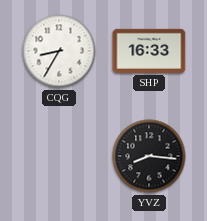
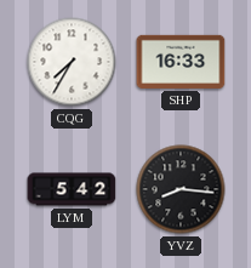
CQG: 8:35 -> 7:35
LYM: none -> 5:42
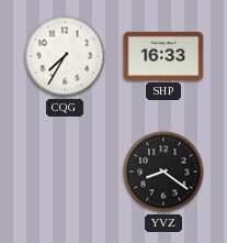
LYM: 5:42 -> none
YVZ: 8:16 -> 8:21
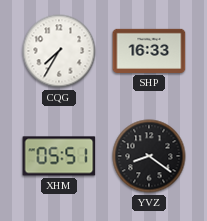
XHM: none -> 05:51
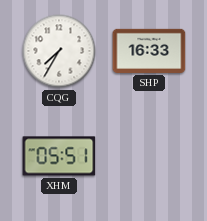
YVZ: 8:21 -> none
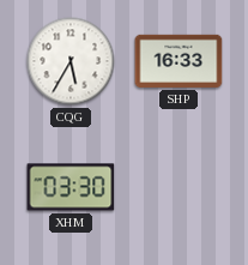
CQG: 7:35 -> 5:35
XHM: 05:51 -> 03:30
